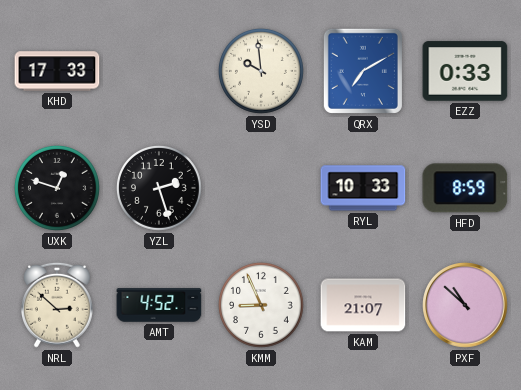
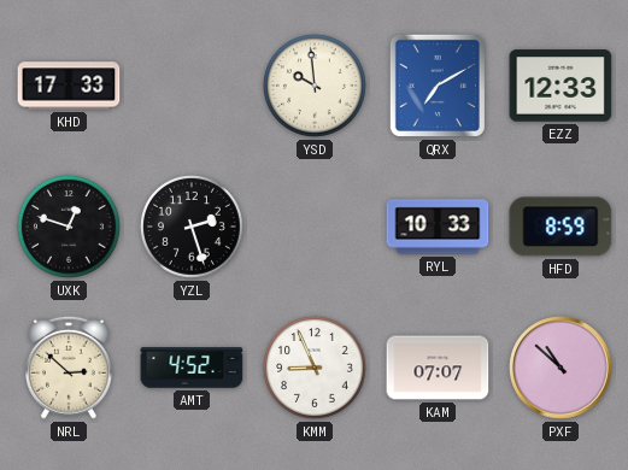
EZZ: 0:33 -> 12:33
KAM: 21:07 -> 07:07
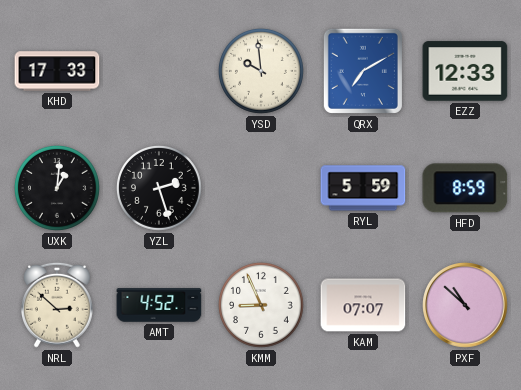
UXK: 12:48 -> 1:01
RYL: 10:33 -> 5:59
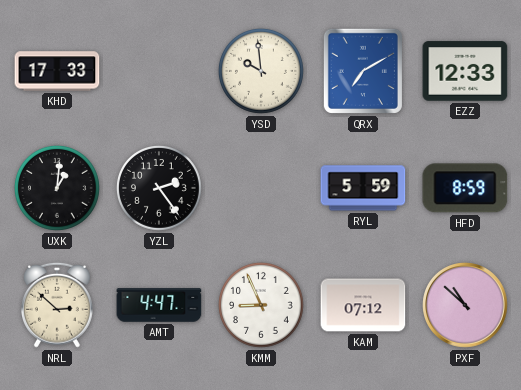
YZL: 2:27 -> 2:24
AMT: 4:52 -> 4:47
KAM: 07:07 -> 07:12
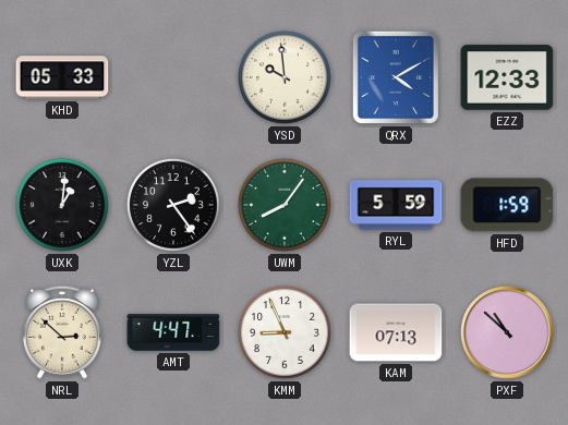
KHD: 17:33 -> 05:33
QRX: 7:10 -> 4:10
UWM: none -> 8:06
HFD: 8:59 -> 1:59
KAM: 07:12 -> 07:13
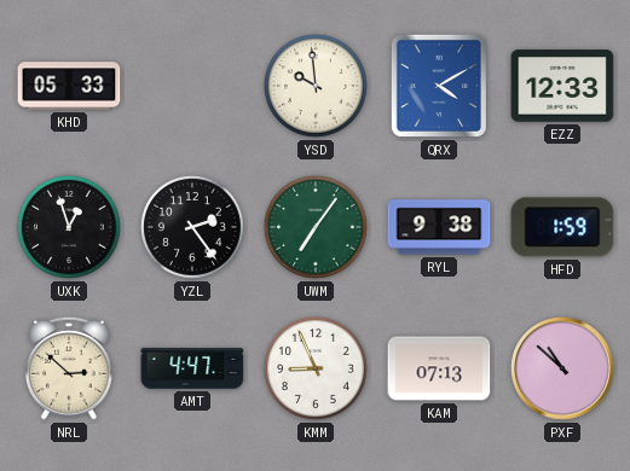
UXK: 1:01 -> 12:57
UWM: 8:06 -> 7:06
RYL: 5:59 -> 9:38
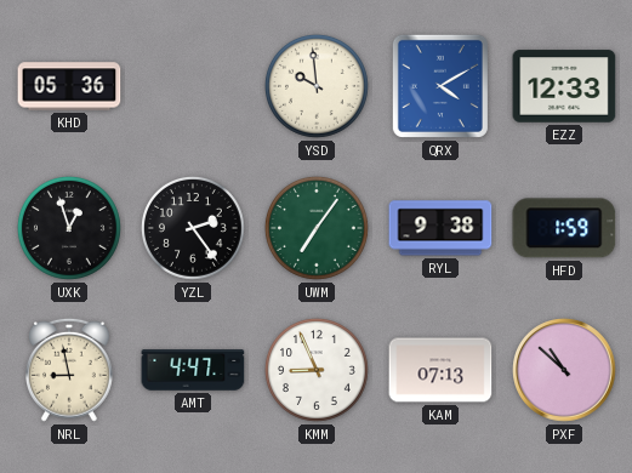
KHD: 05:33 -> 05:36
NRL: 2:52 -> 8:58
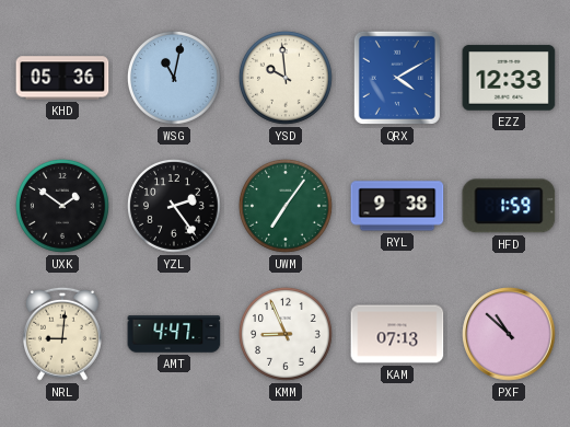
WSG: none -> 11:02
UXK: 12:57 -> 1:51
NRL: 8:58 -> 9:01
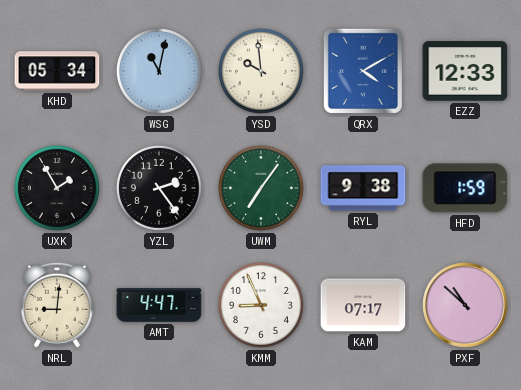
KHD: 05:36 -> 05:34
UXK: 1:51 -> 1:55
KAM: 07:13 -> 07:17
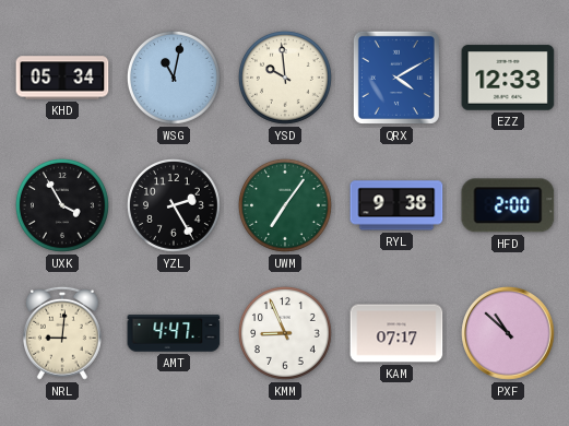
UXK: 1:55 -> 3:55
YZL: 2:24 -> 2:25
HFD: 1:59 -> 2:00
